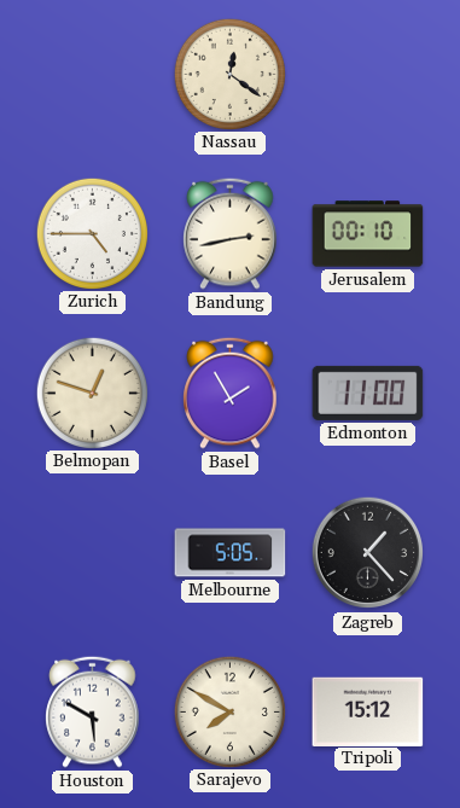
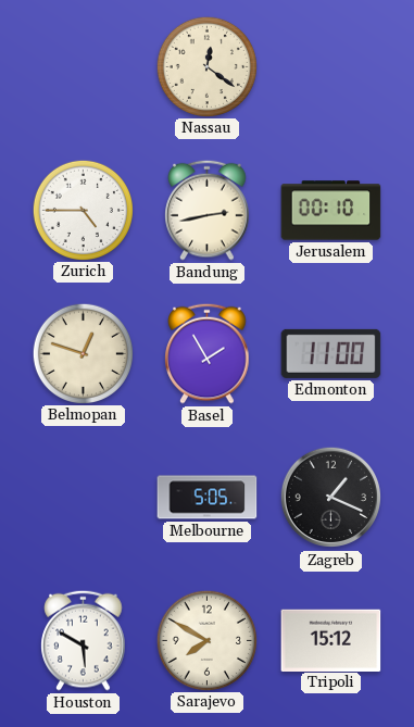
Zagreb: 1:23 -> 1:19
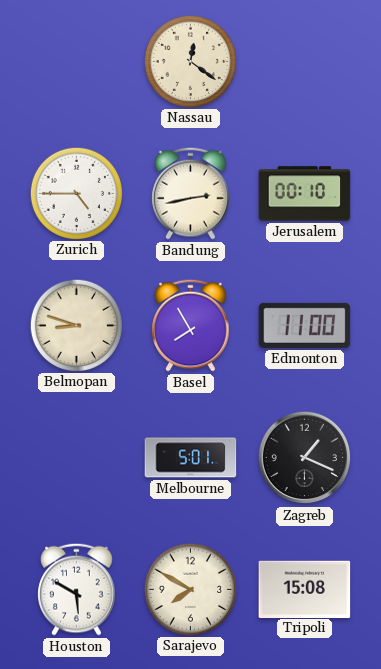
Belmopan: 12:48 -> 8:48
Basel: 1:55 -> 7:55
Melbourne: 5:05 -> 5:01
Tripoli: 15:12 -> 15:08
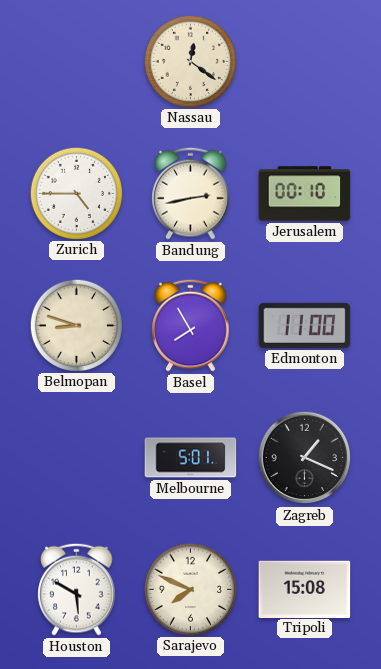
Sarajevo: 7:50 -> 7:49
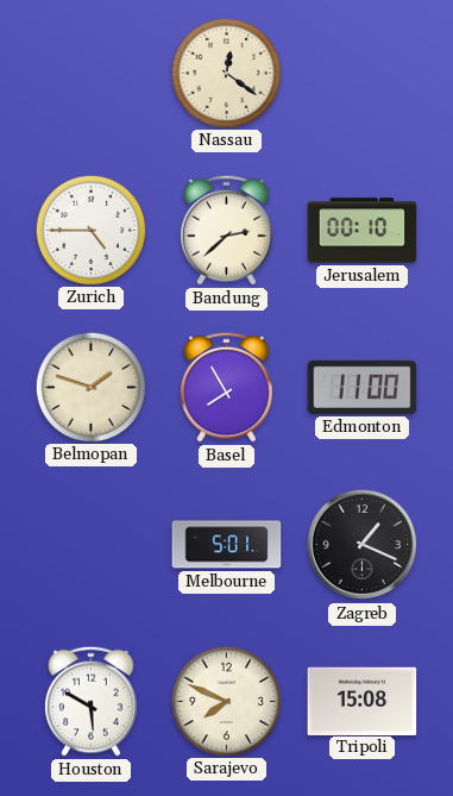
Bandung: 2:43 -> 2:38
Belmopan: 8:48 -> 1:48
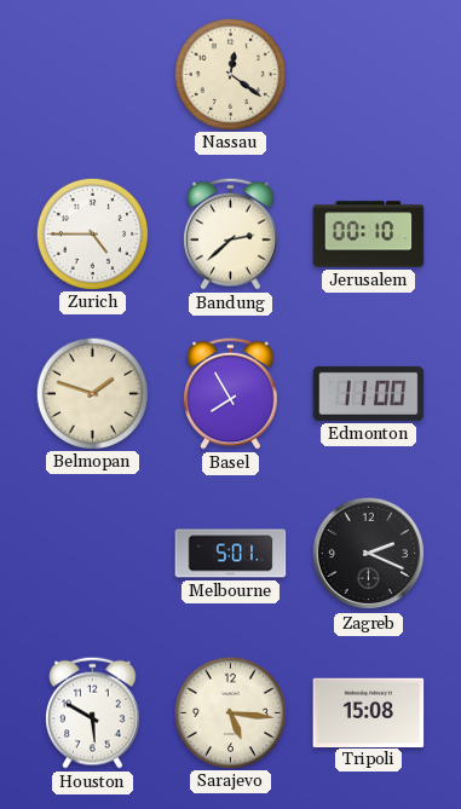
Zagreb: 1:19 -> 2:19
Sarajevo: 7:49 -> 5:16
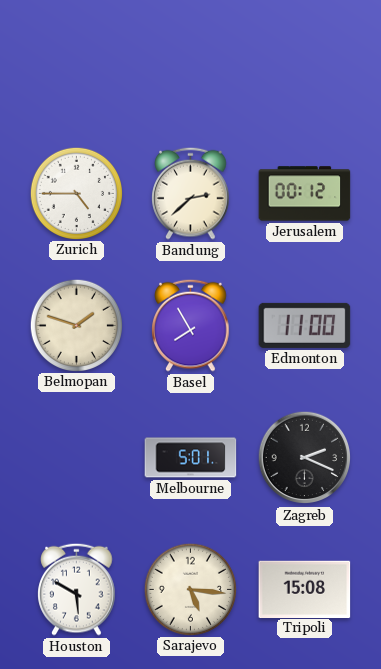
Nassau: 12:21 -> none
Jerusalem: 00:10 -> 00:12
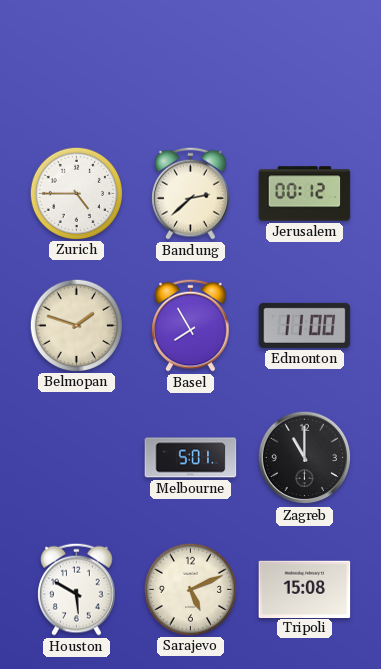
Zagreb: 2:19 -> 11:00
Sarajevo: 5:16 -> 5:11
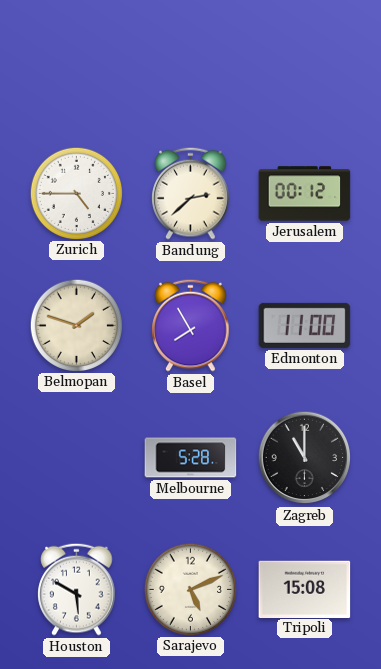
Melbourne: 5:01 -> 5:28
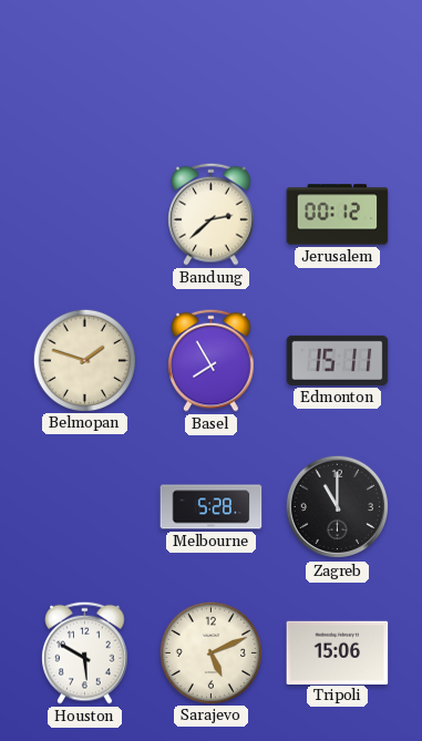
Zurich: 4:45 -> none
Edmonton: 11:00 -> 15:11
Tripoli: 15:08 -> 15:06
